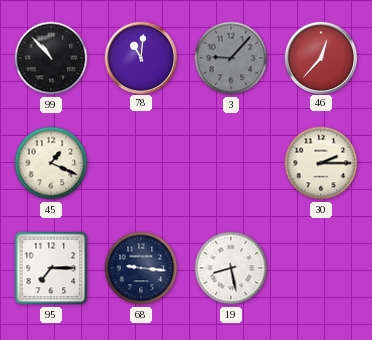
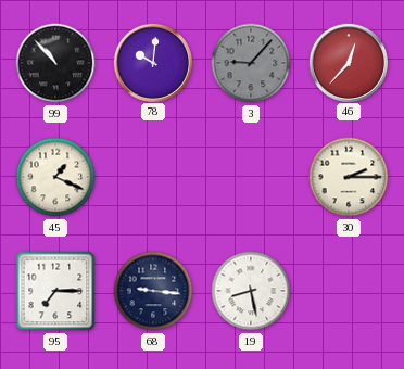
78: 11:01 -> 10:01
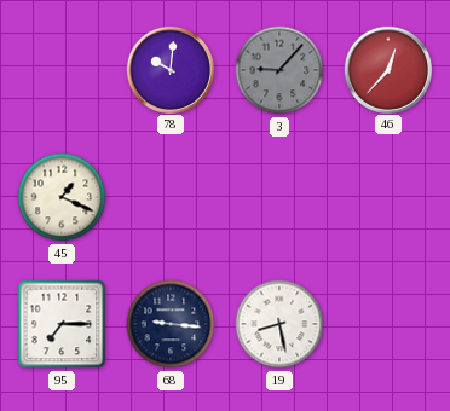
99: 10:53 -> none
30: 2:15 -> none
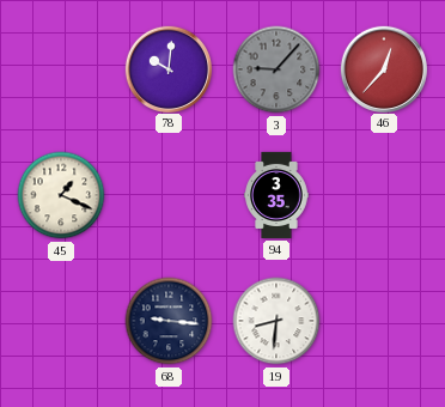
94: none -> 3:35
95: 7:15 -> none
19: 8:28 -> 8:31
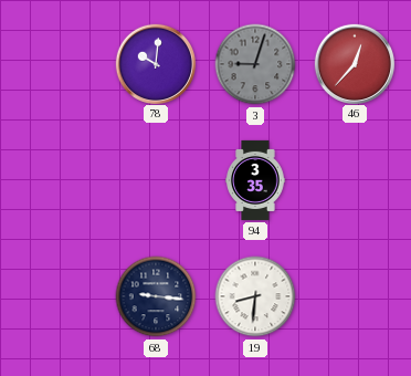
3: 9:07 -> 9:03
45: 1:19 -> none
